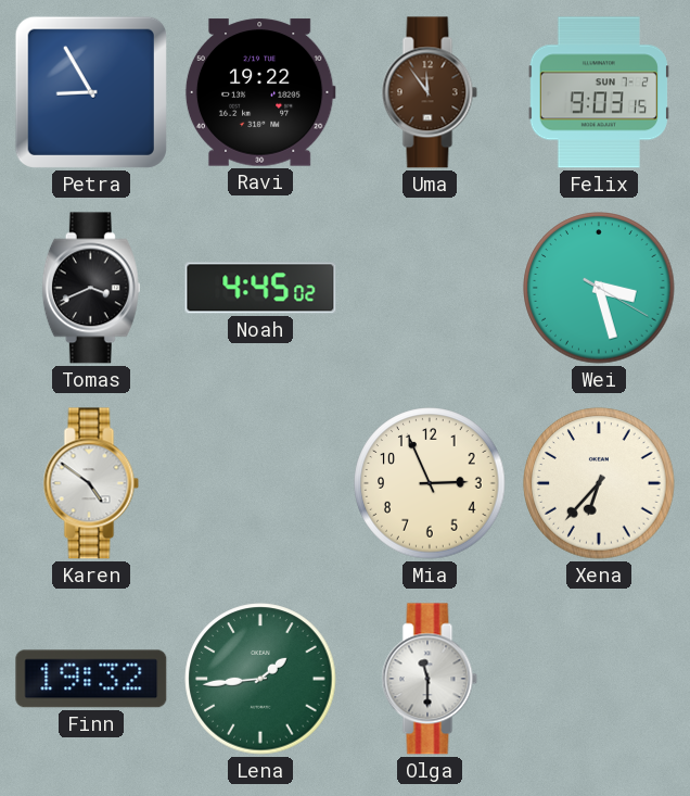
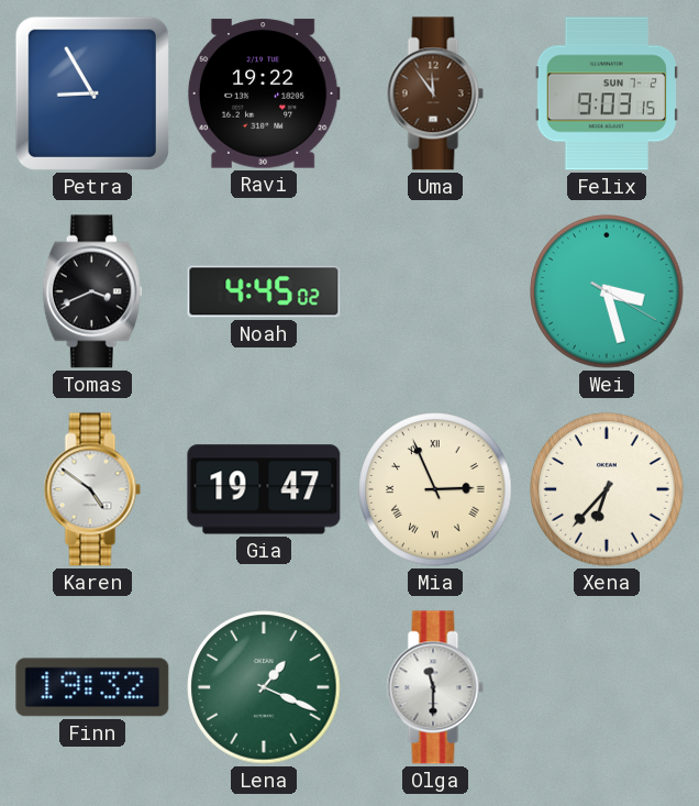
Gia: none -> 19:47
Mia numerals: Arabic -> Roman
Lena: 1:44 -> 1:19
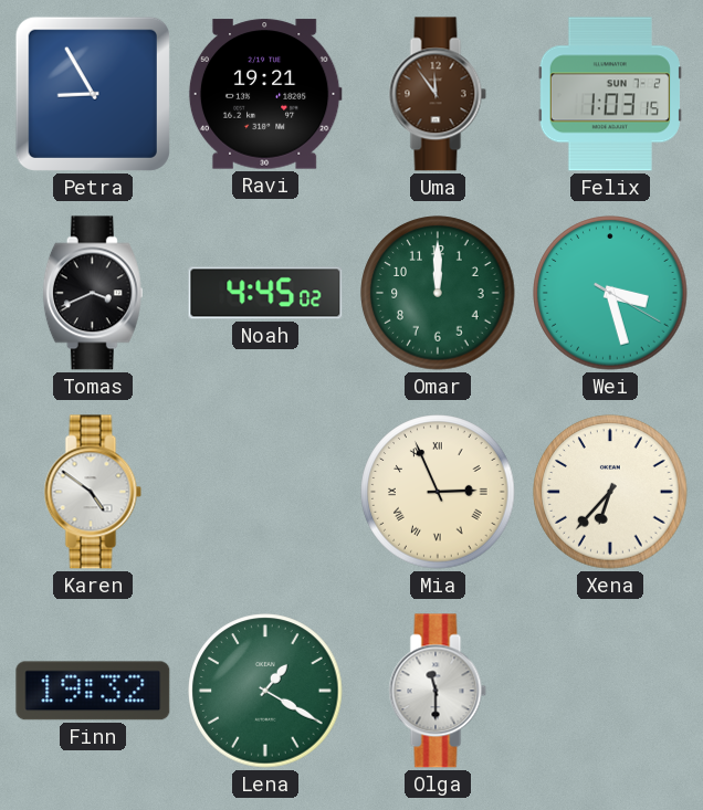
Ravi: 19:22 -> 19:21
Felix: 9:03 -> 1:03
Omar: none -> 12:00
Gia: 19:47 -> none
Lena: 1:19 -> 1:20
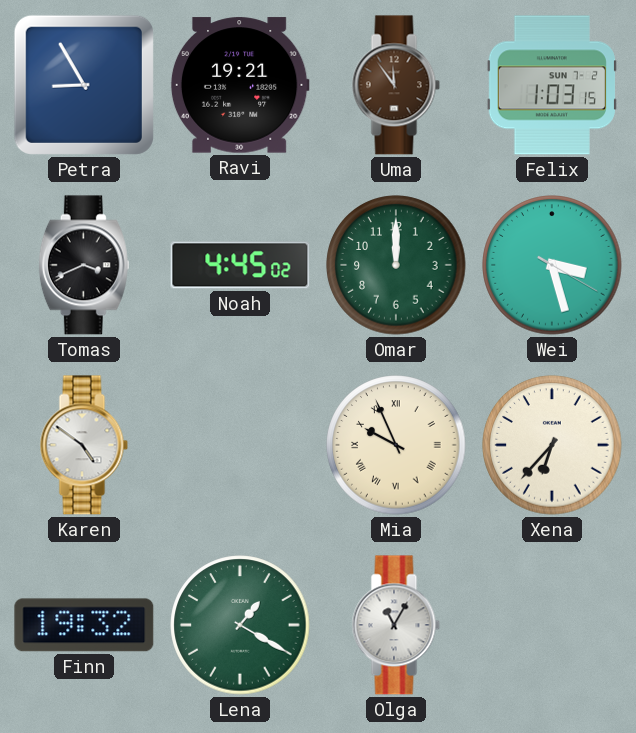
Mia: 2:56 -> 9:56
Olga: 11:30 -> 11:05
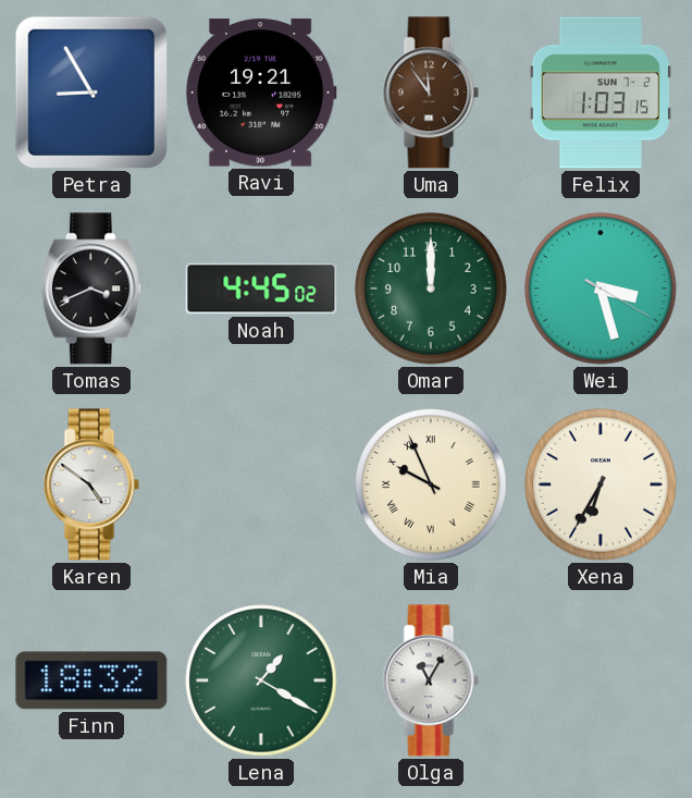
Xena: 6:37 -> 6:35
Finn: 19:32 -> 18:32
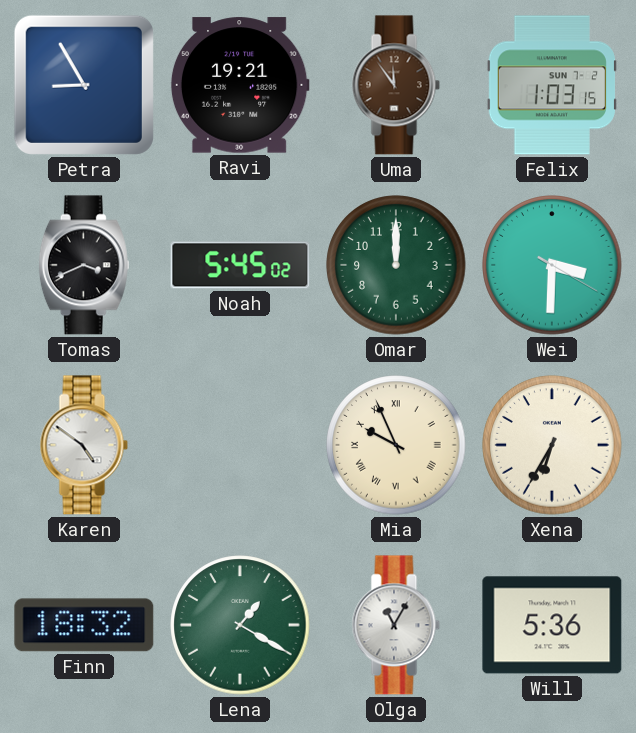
Noah: 4:45 -> 5:45
Wei: 3:27 -> 3:30
Will: none -> 5:36
